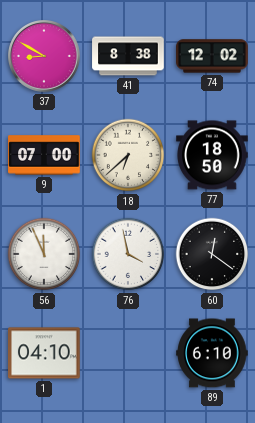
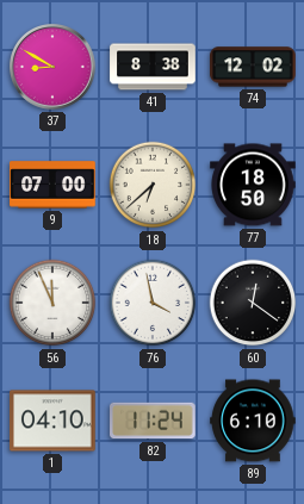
82: none -> 11:24
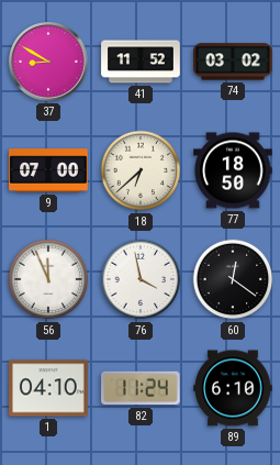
41: 8:38 -> 11:52
74: 12:02 -> 03:02
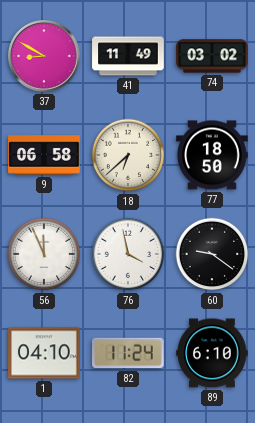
41: 11:52 -> 11:49
9: 07:00 -> 06:58
60: 12:21 -> 9:21
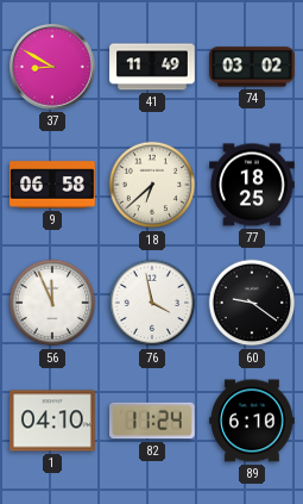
77: 18:50 -> 18:25
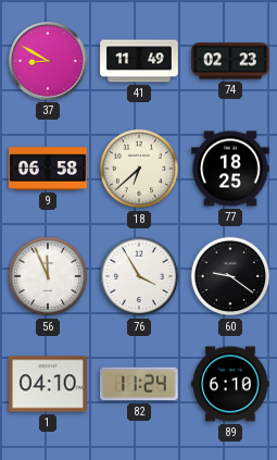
74: 03:02 -> 02:23
76: 3:58 -> 3:55
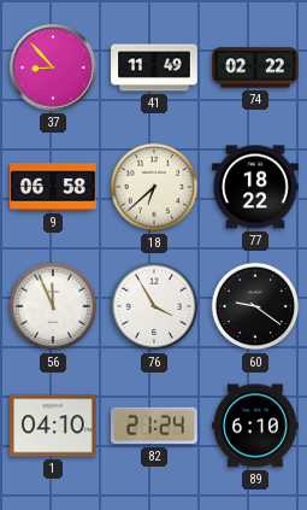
37: 8:50 -> 8:53
74: 02:23 -> 02:22
77: 18:25 -> 18:22
82: 11:24 -> 21:24
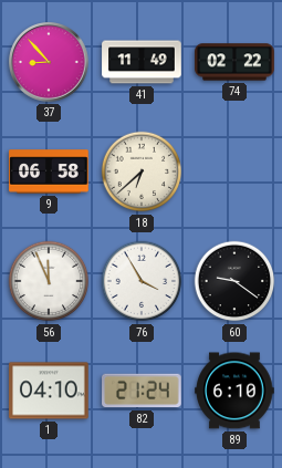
77: 18:22 -> none
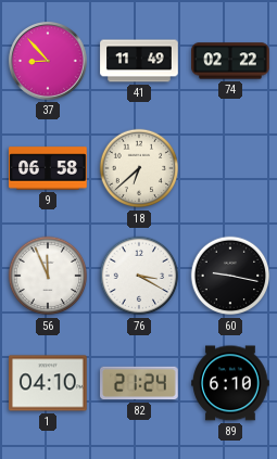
76: 3:55 -> 3:20
60: 9:21 -> 9:17
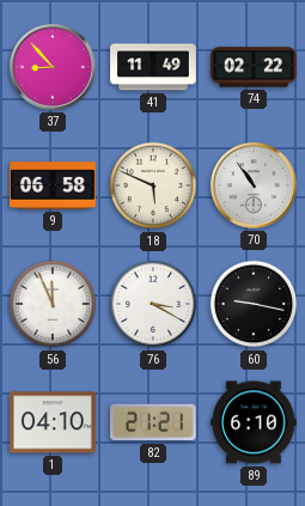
18: 6:38 -> 5:49
70: none -> 10:54
82: 21:24 -> 21:21
